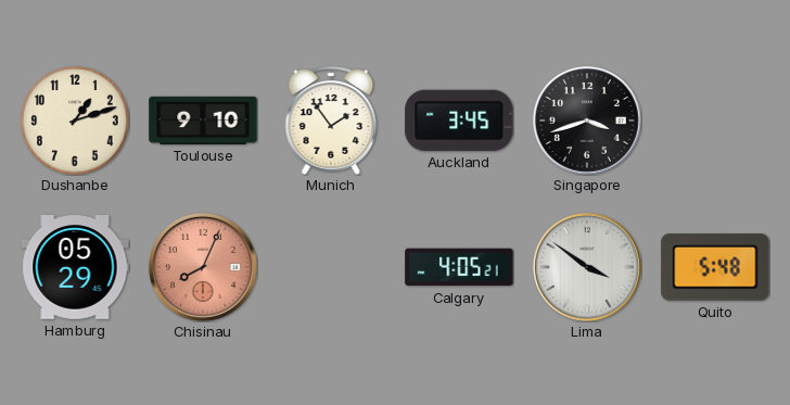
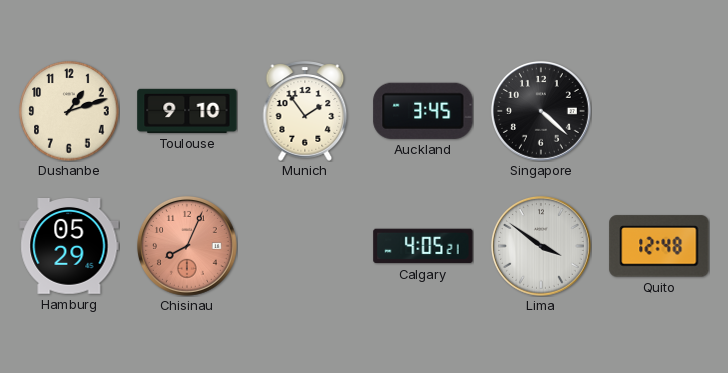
Singapore: 3:42 -> 4:22
Quito: 5:48 -> 12:48
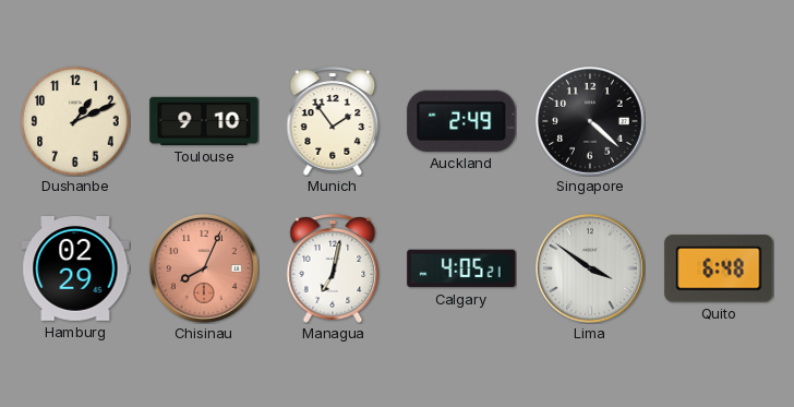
Dushanbe: 1:12 -> 1:11
Auckland: 3:45 -> 2:49
Hamburg: 05:29 -> 02:29
Managua: none -> 7:02
Quito: 12:48 -> 6:48
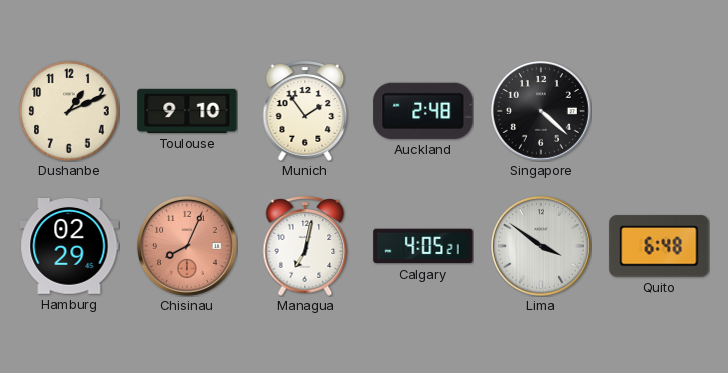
Auckland: 2:49 -> 2:48
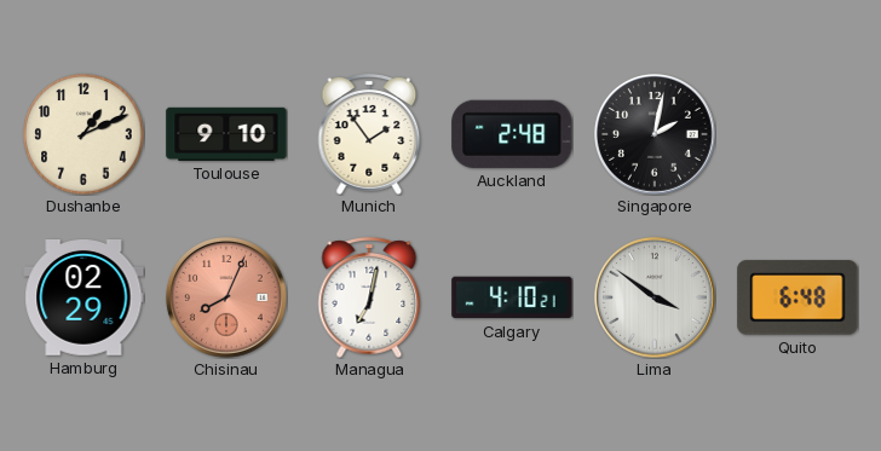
Singapore: 4:22 -> 2:02
Calgary: 4:05 -> 4:10
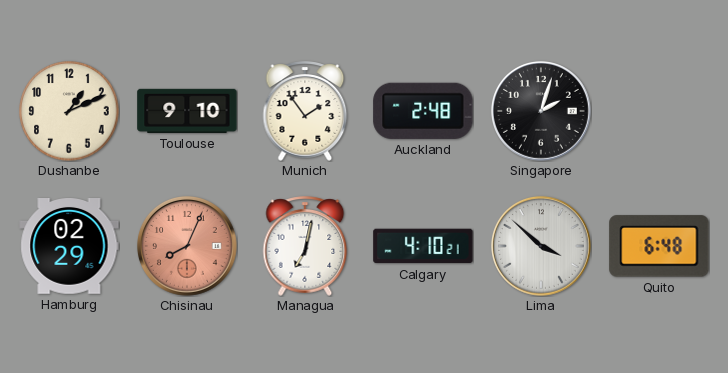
Singapore: 2:02 -> 2:03
Lima: 3:51 -> 3:52
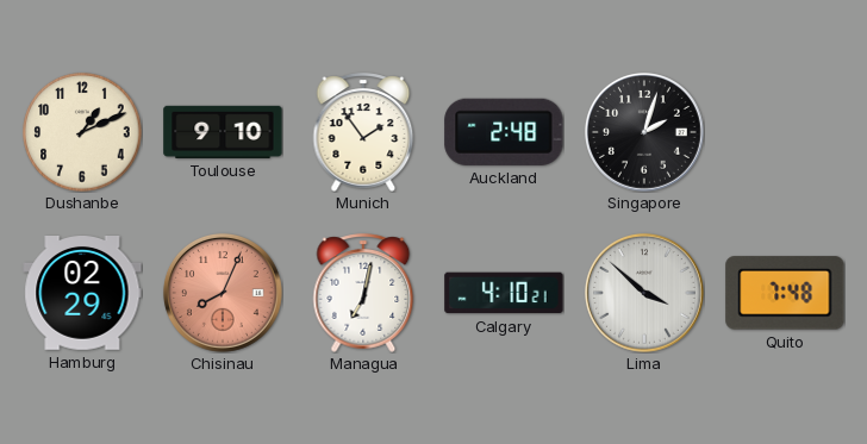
Quito: 6:48 -> 7:48
